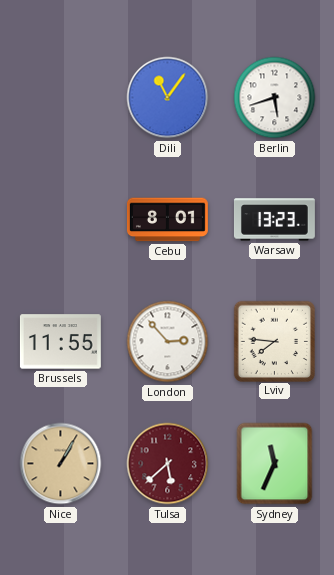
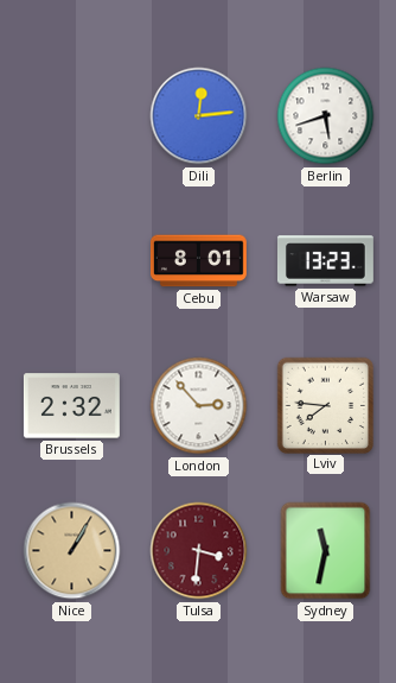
Dili: 11:06 -> 12:14
Brussels: 11:55 -> 2:32
Tulsa: 5:38 -> 3:31
Sydney: 11:34 -> 11:32
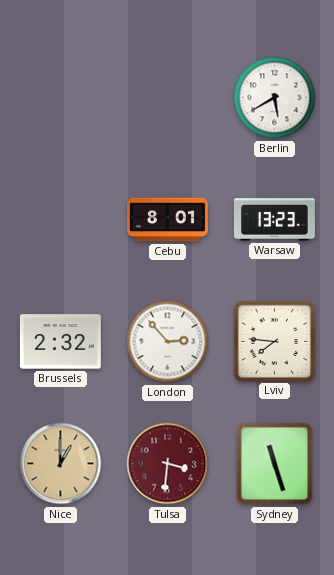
Dili: 12:14 -> none
Berlin: 5:42 -> 5:40
Nice: 1:05 -> 1:00
Sydney: 11:32 -> 11:27
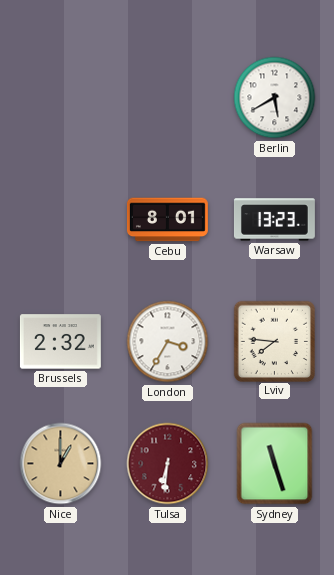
London: 2:53 -> 3:35
Tulsa: 3:31 -> 6:31
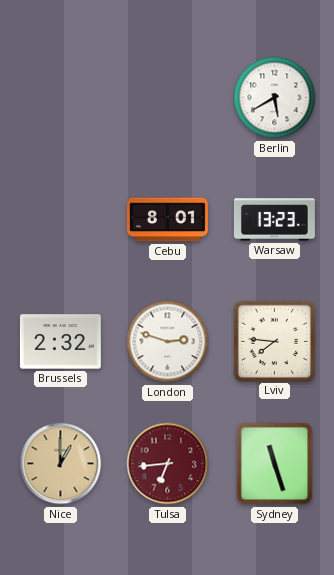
London: 3:35 -> 2:48
Tulsa: 6:31 -> 6:44
